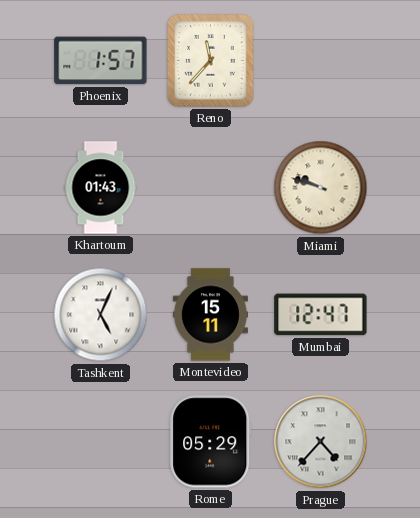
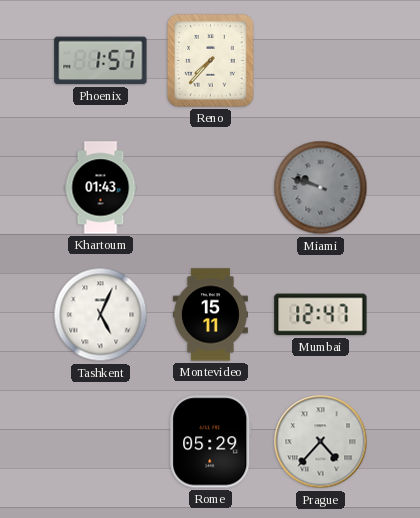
Reno: 11:37 -> 7:37
Miami dial: cream -> grey
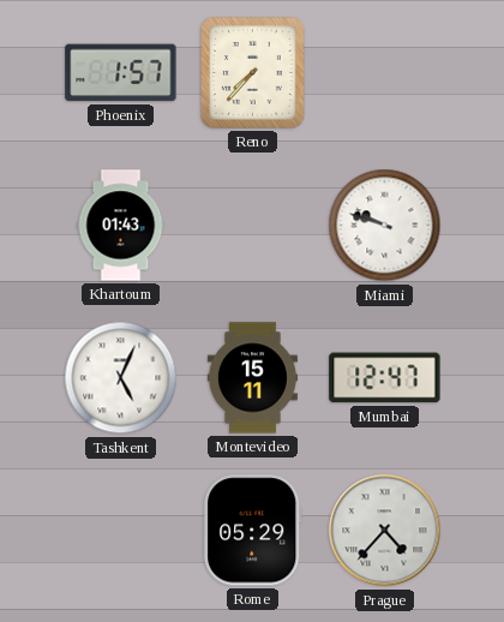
Miami dial: grey -> white
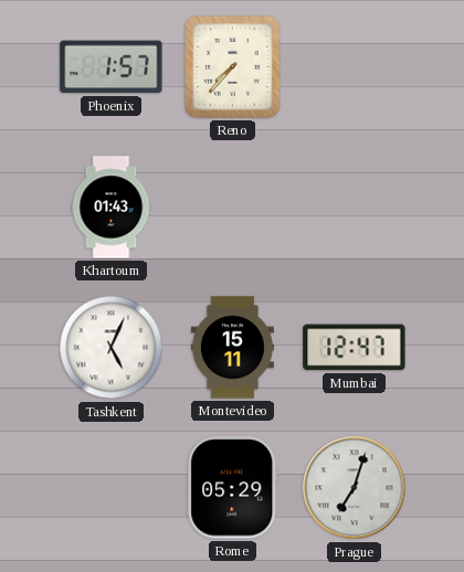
Miami: 9:48 -> none
Prague: 4:37 -> 7:03
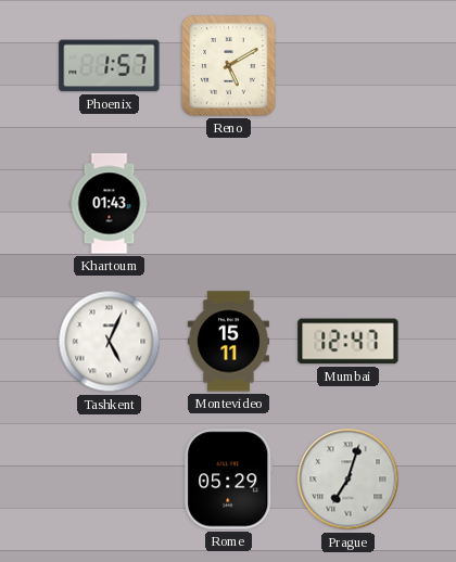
Reno: 7:37 -> 5:10
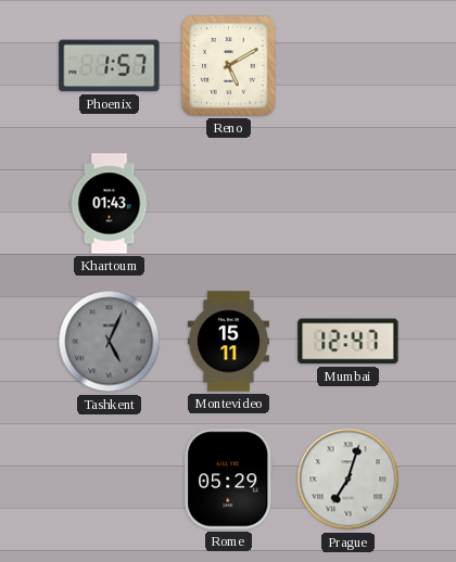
Tashkent dial: white -> grey
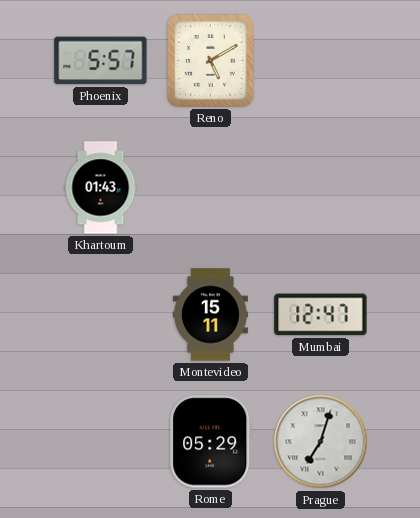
Phoenix: 1:57 -> 5:57
Tashkent: 5:04 -> none
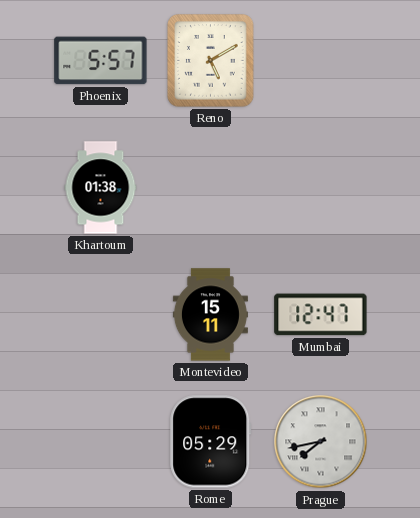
Khartoum: 01:43 -> 01:38
Prague: 7:03 -> 7:43
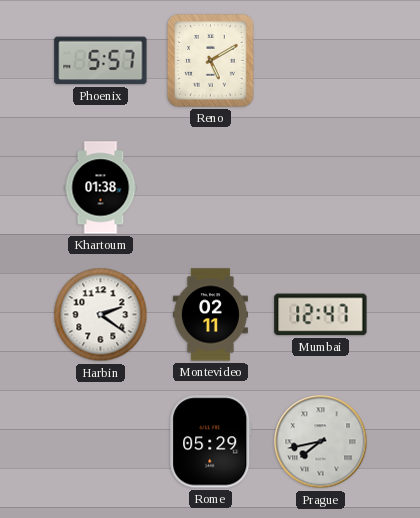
Harbin: none -> 2:21
Montevideo: 15:11 -> 02:11
